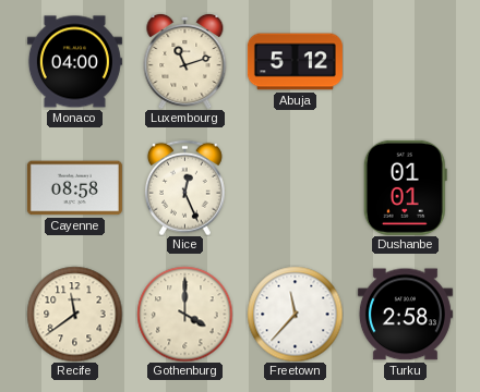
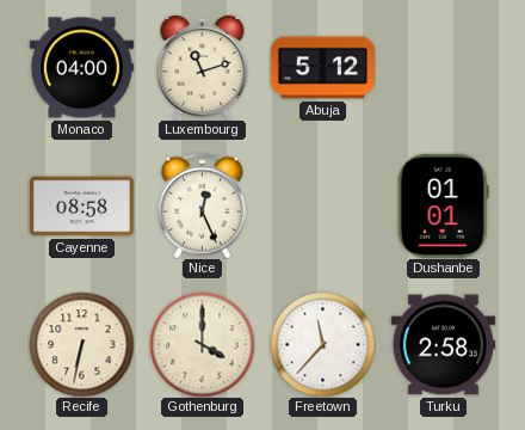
Recife: 11:39 -> 6:32
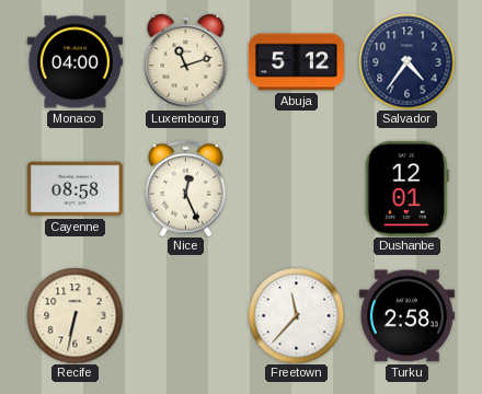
Salvador: none -> 4:36
Dushanbe: 01:01 -> 12:01
Gothenburg: 4:00 -> none
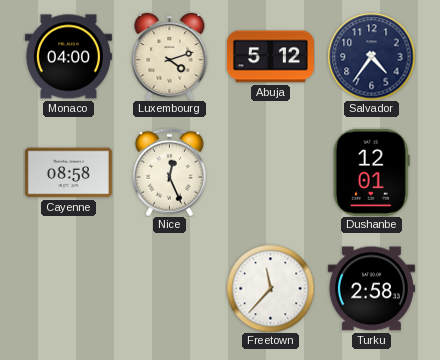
Luxembourg: 11:12 -> 4:12
Recife: 6:32 -> none
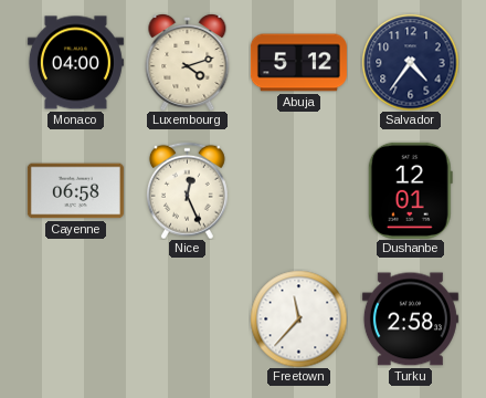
Cayenne: 08:58 -> 06:58
